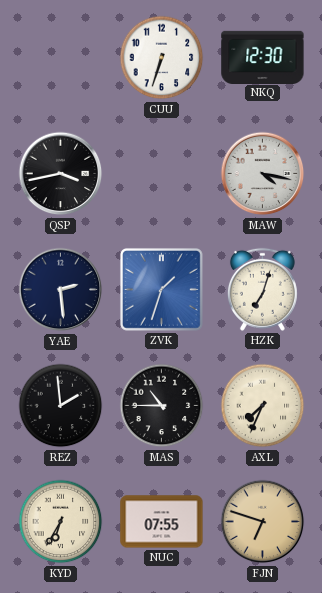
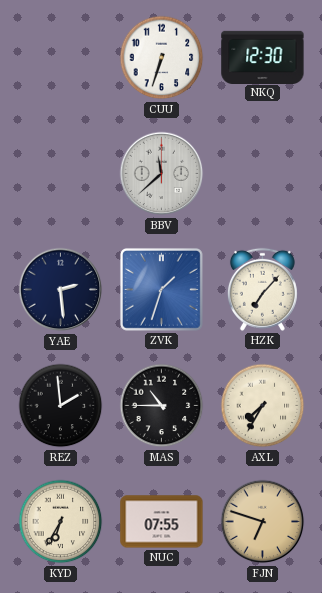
QSP: 3:43 -> none
BBV: none -> 11:38
MAW: 4:17 -> none
HZK: 7:03 -> 7:07
AXL: 7:34 -> 7:35
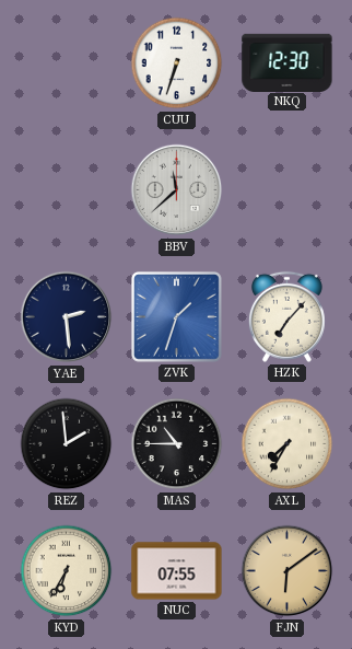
FJN: 6:48 -> 6:09
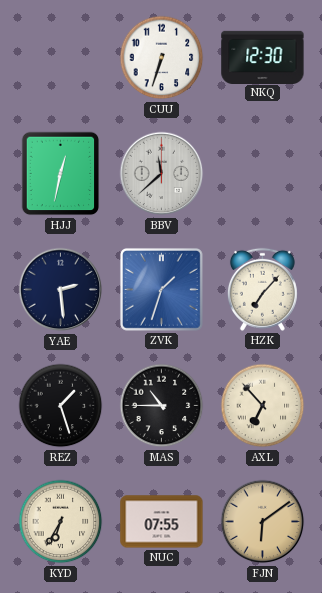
HJJ: none -> 12:32
REZ: 1:59 -> 1:27
AXL: 7:35 -> 6:53
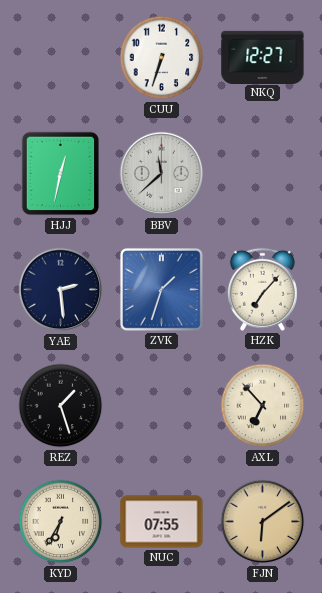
NKQ: 12:30 -> 12:27
MAS: 10:45 -> none
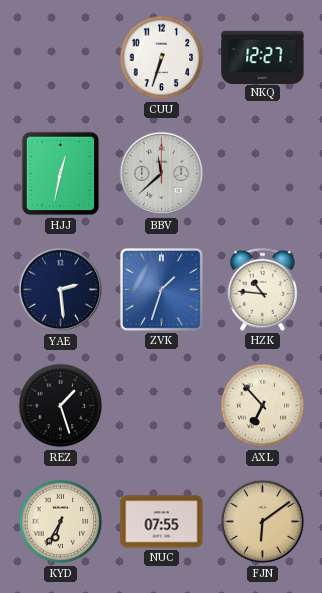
HZK: 7:07 -> 10:46
